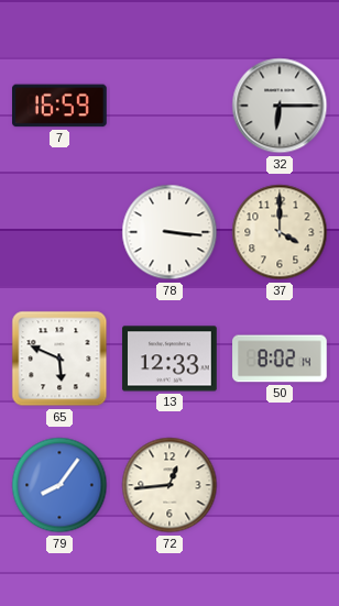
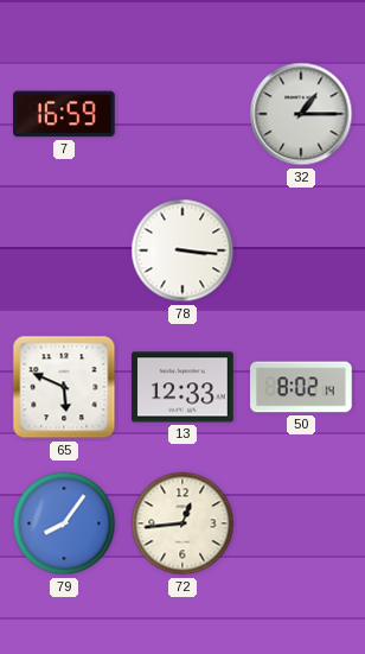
32: 6:15 -> 1:15
37: 4:00 -> none
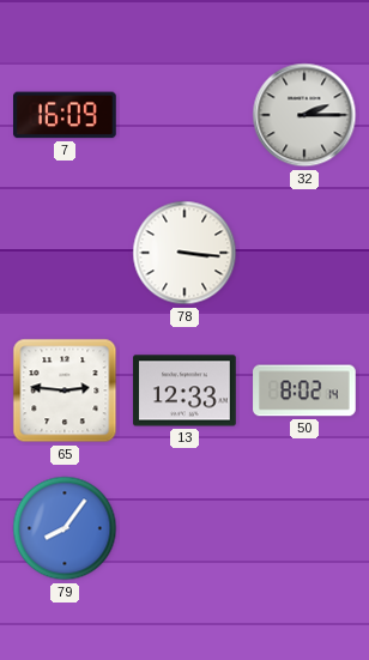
7: 16:59 -> 16:09
32: 1:15 -> 2:15
65: 5:49 -> 2:46
72: 12:44 -> none
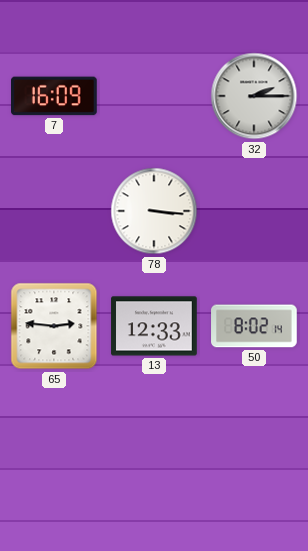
79: 8:06 -> none
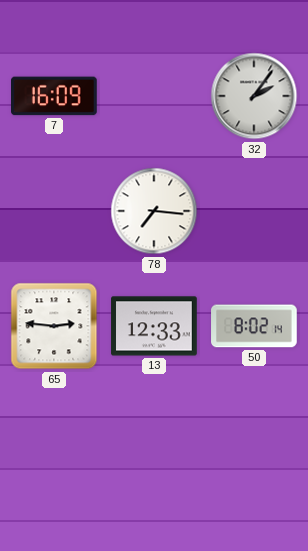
32: 2:15 -> 2:06
78: 3:16 -> 7:16
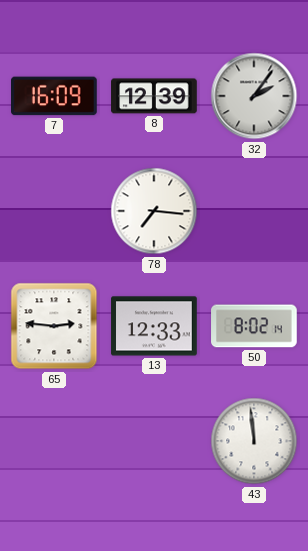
8: none -> 12:39
43: none -> 11:59
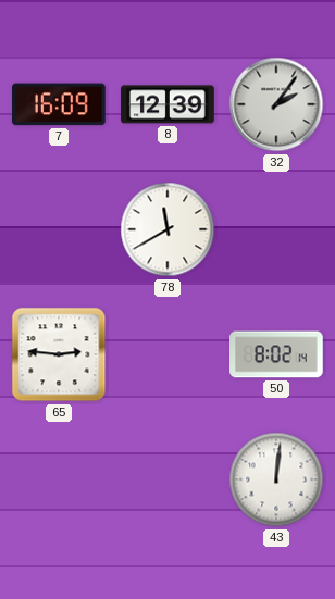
78: 7:16 -> 11:40
13: 12:33 -> none
43: 11:59 -> 12:01
